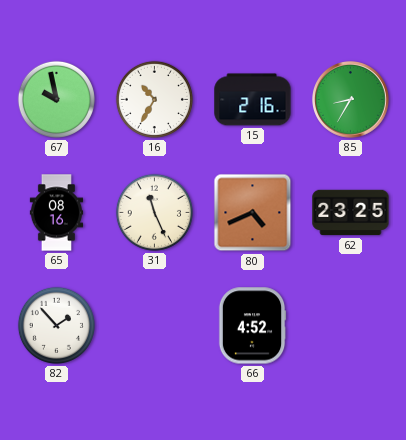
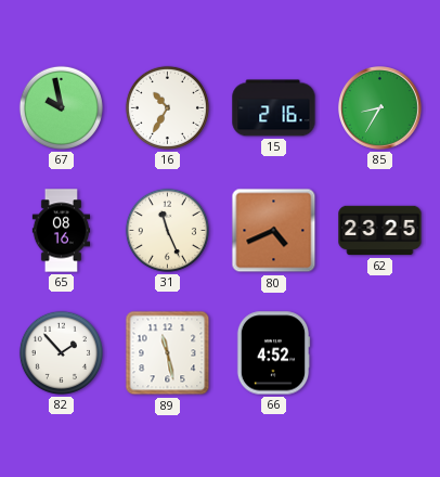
89: none -> 11:28
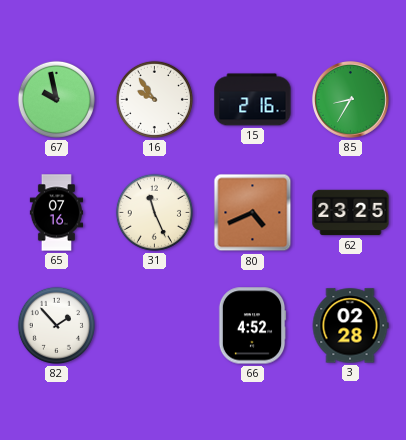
16: 10:35 -> 9:54
65: 08:16 -> 07:16
89: 11:28 -> none
3: none -> 02:28
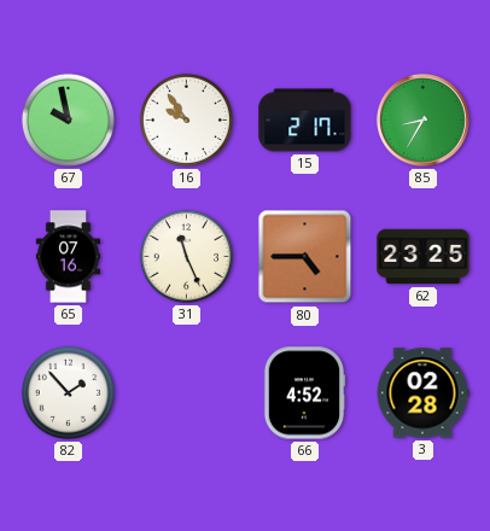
15: 2:16 -> 2:17
80: 4:41 -> 4:45
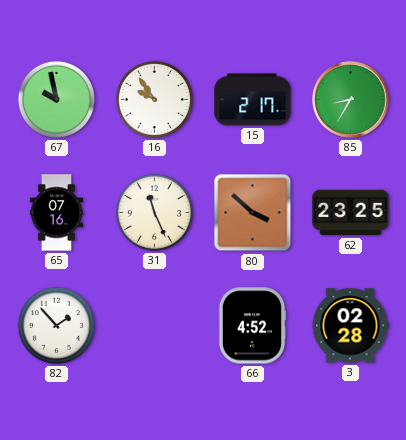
80: 4:45 -> 3:52
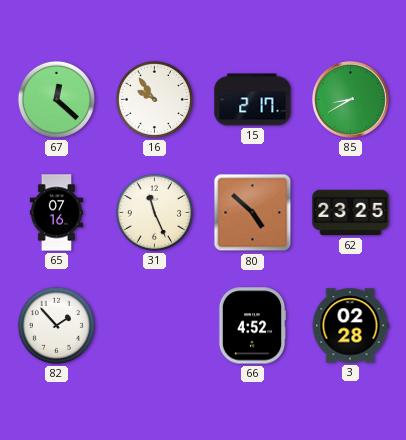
67: 9:58 -> 12:22
85: 8:35 -> 8:40
80: 3:52 -> 4:52
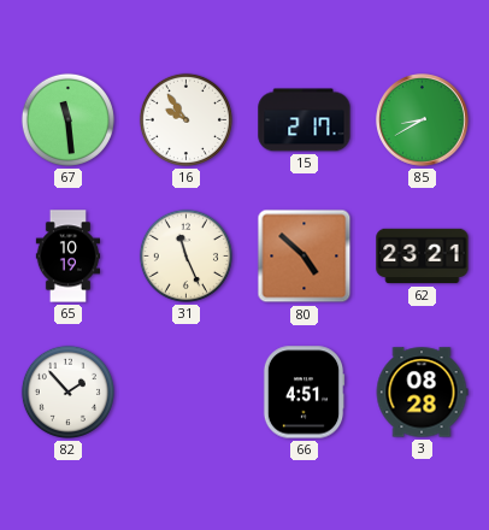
67: 12:22 -> 11:29
65: 07:16 -> 10:19
62: 23:25 -> 23:21
66: 4:52 -> 4:51
3: 02:28 -> 08:28
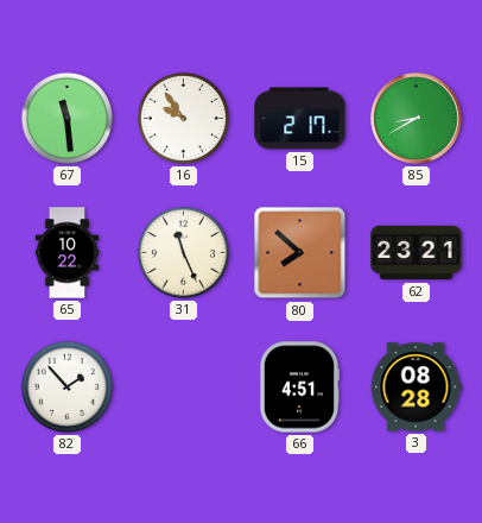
65: 10:19 -> 10:22
80: 4:52 -> 7:52
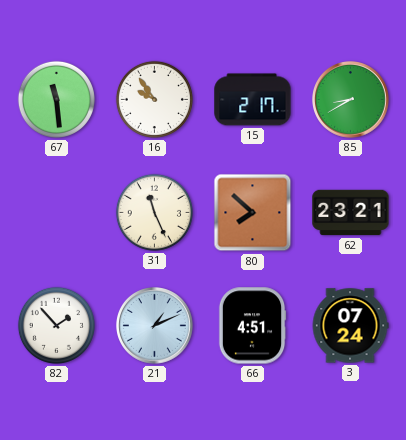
65: 10:22 -> none
21: none -> 1:11
3: 08:28 -> 07:24
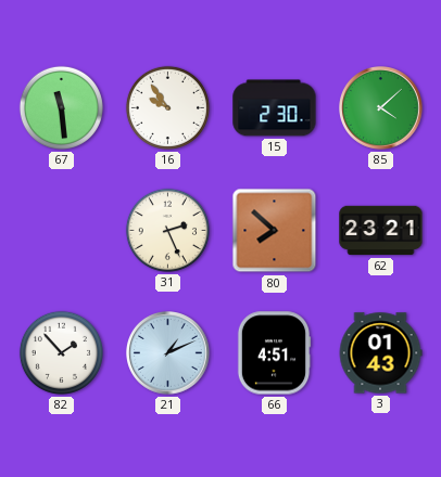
15: 2:17 -> 2:30
85: 8:40 -> 4:08
31: 11:26 -> 2:26
3: 07:24 -> 01:43
